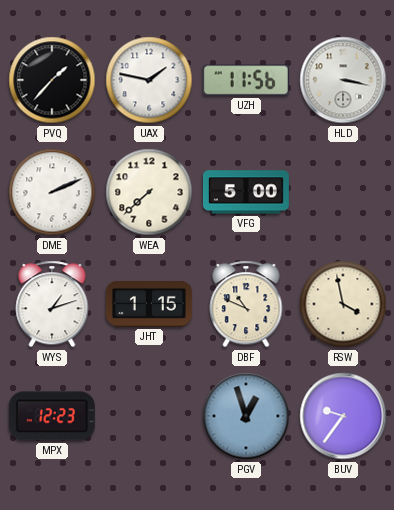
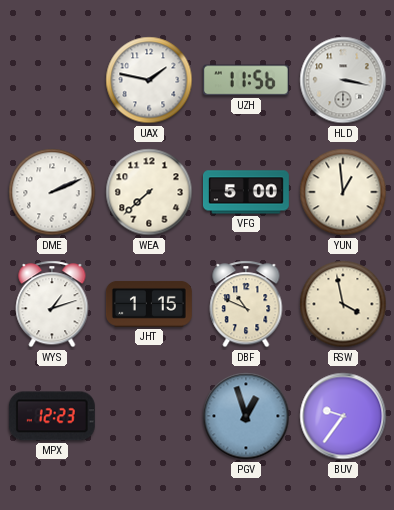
PVQ: 1:37 -> none
YUN: none -> 12:59
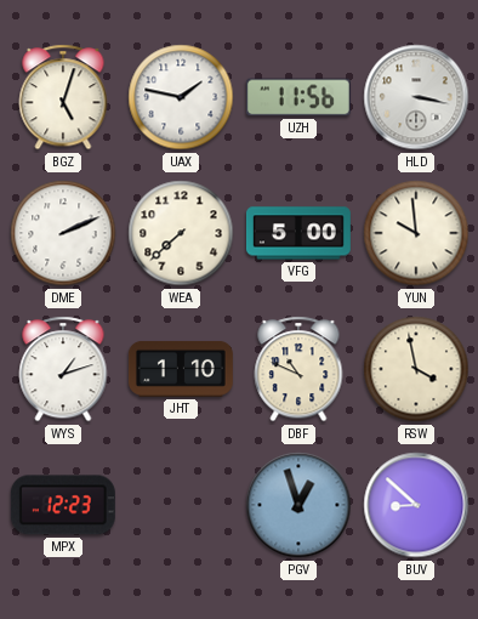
BGZ: none -> 5:03
YUN: 12:59 -> 9:59
JHT: 1:15 -> 1:10
BUV: 9:36 -> 8:52
